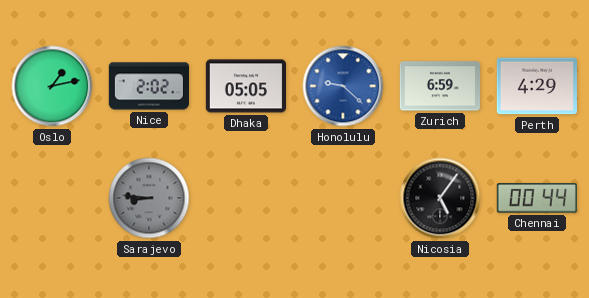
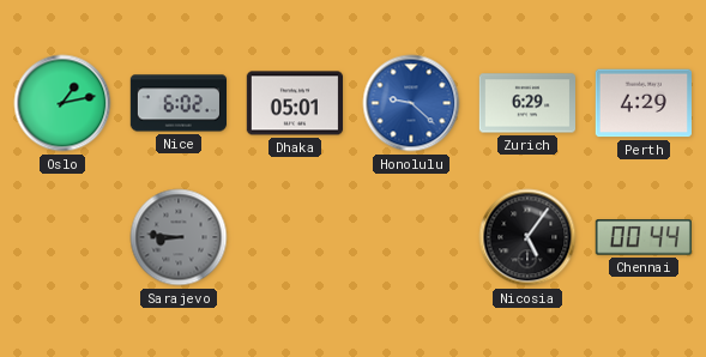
Nice: 2:02 -> 6:02
Dhaka: 05:05 -> 05:01
Zurich: 6:59 -> 6:29
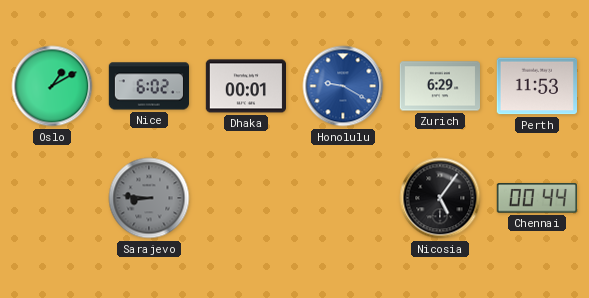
Oslo: 1:13 -> 1:10
Dhaka: 05:01 -> 00:01
Honolulu: 9:22 -> 9:20
Perth: 4:29 -> 11:53
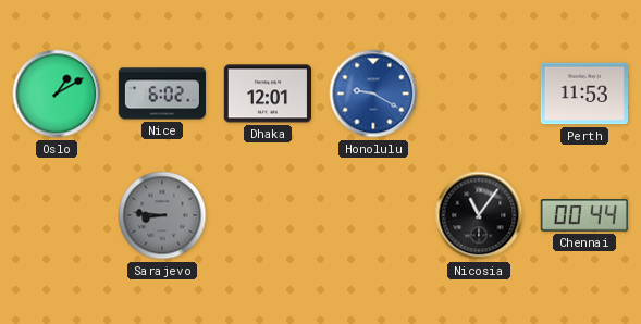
Dhaka: 00:01 -> 12:01
Zurich: 6:29 -> none
Nicosia: 5:06 -> 11:06
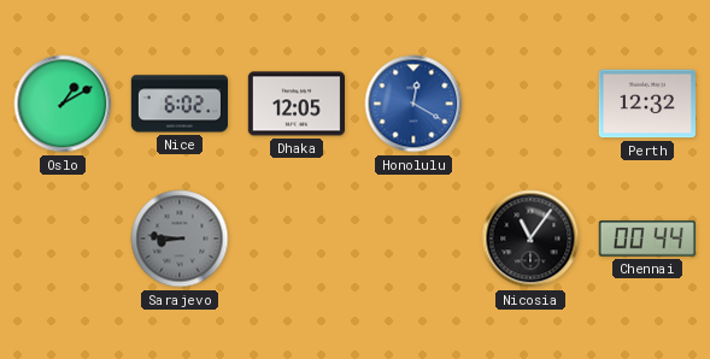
Dhaka: 12:01 -> 12:05
Honolulu: 9:20 -> 12:20
Perth: 11:53 -> 12:32
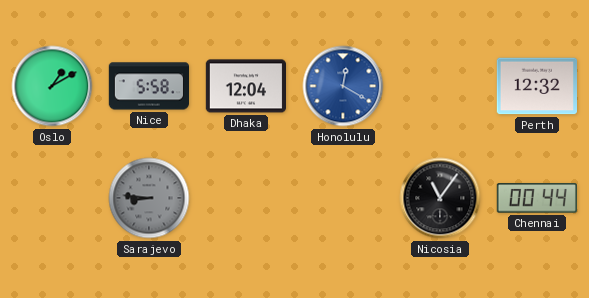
Nice: 6:02 -> 5:58
Dhaka: 12:05 -> 12:04
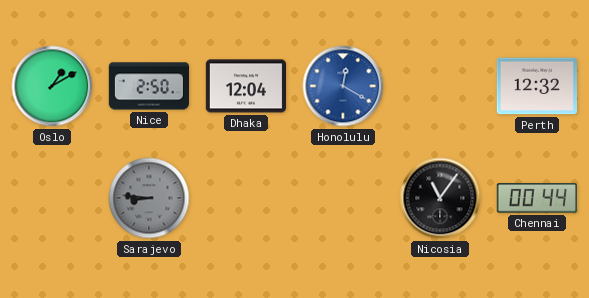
Nice: 5:58 -> 2:50
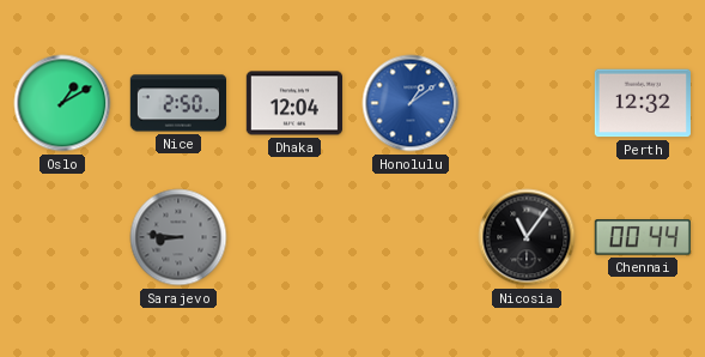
Honolulu: 12:20 -> 1:09
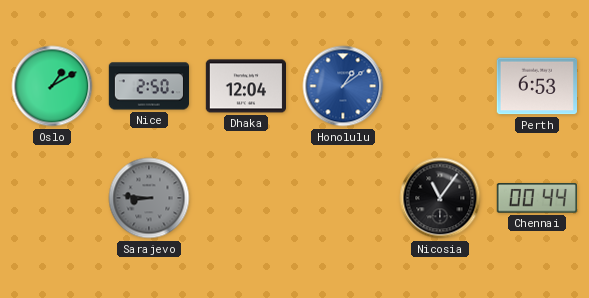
Perth: 12:32 -> 6:53
